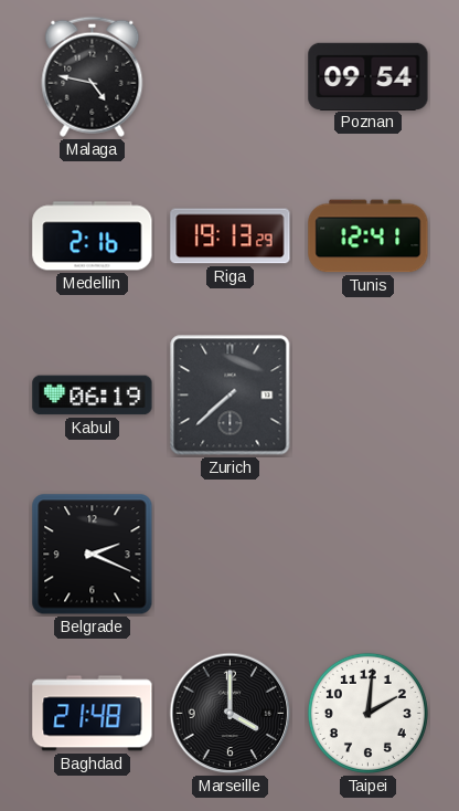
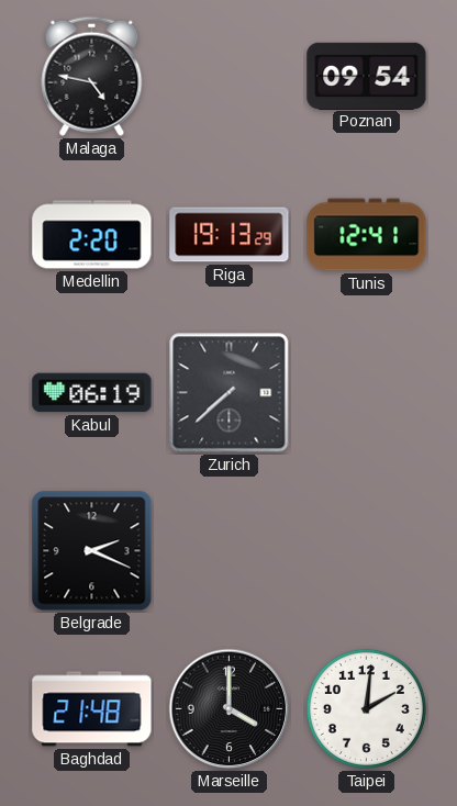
Medellin: 2:16 -> 2:20
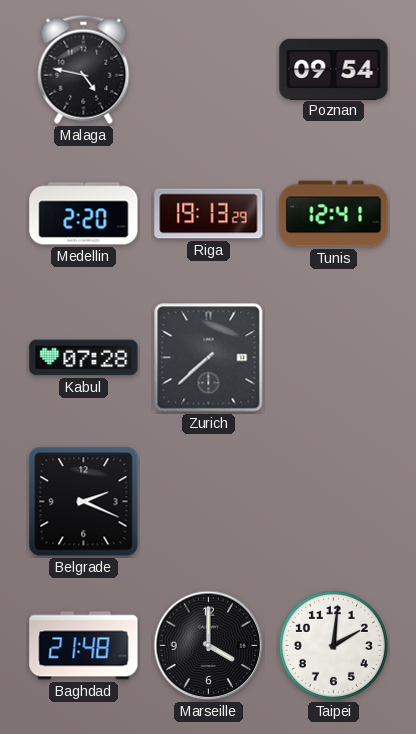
Kabul: 06:19 -> 07:28
